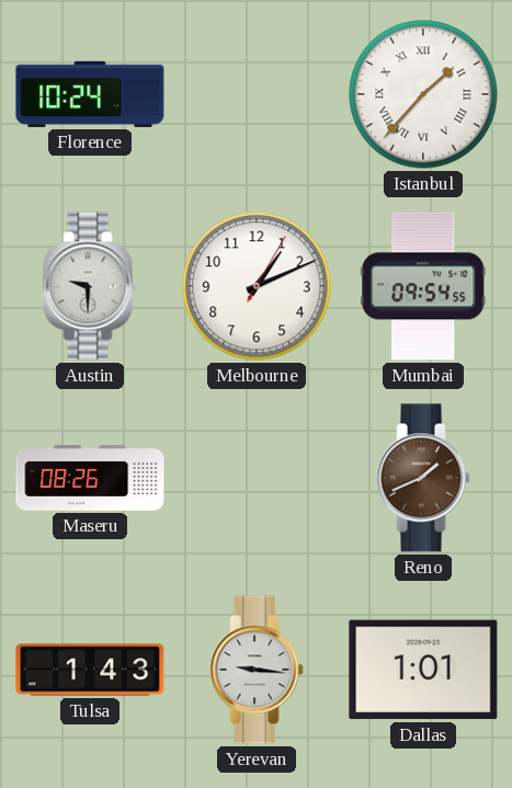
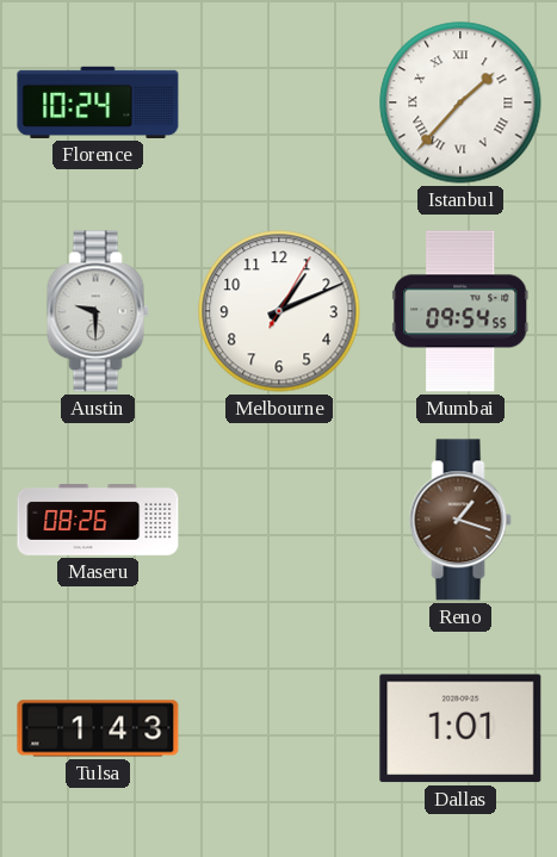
Reno: 1:41 -> 1:18
Yerevan: 9:16 -> none
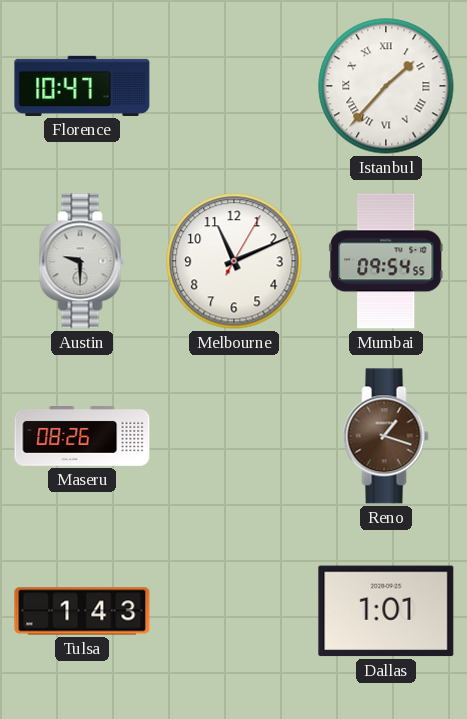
Florence: 10:24 -> 10:47
Melbourne: 1:11 -> 11:11
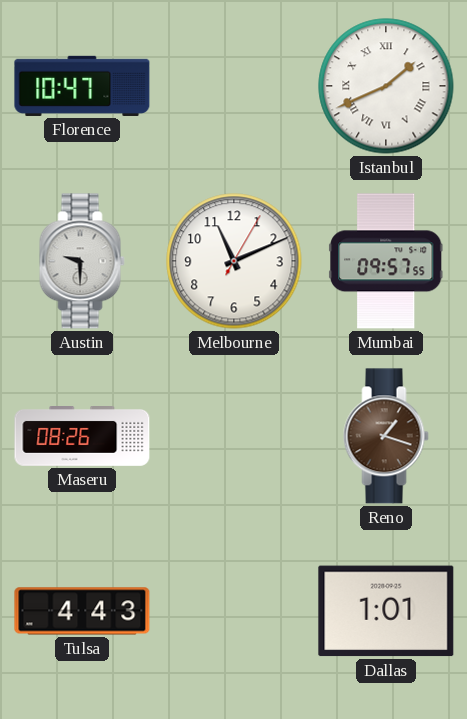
Istanbul: 1:37 -> 1:41
Mumbai: 09:54 -> 09:57
Tulsa: 1:43 -> 4:43
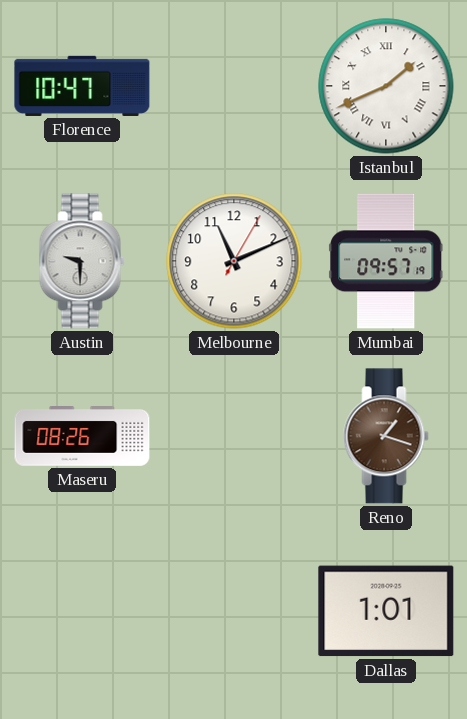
Mumbai: 09:57:55 -> 09:57:19
Tulsa: 4:43 -> none
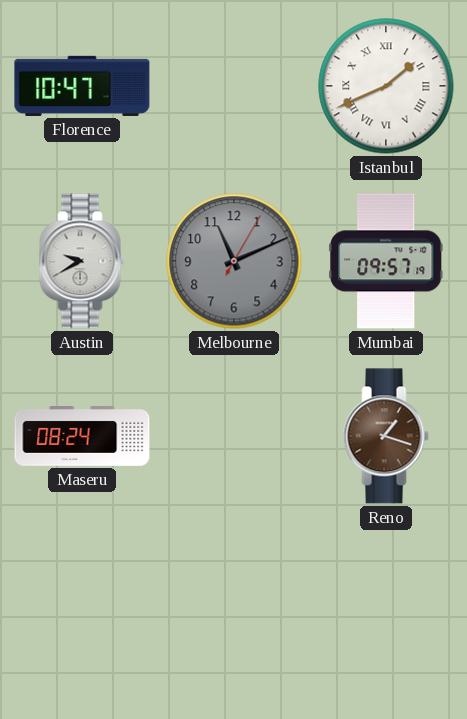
Austin: 9:30 -> 9:40
Melbourne dial: white -> grey
Maseru: 08:26 -> 08:24
Dallas: 1:01 -> none
